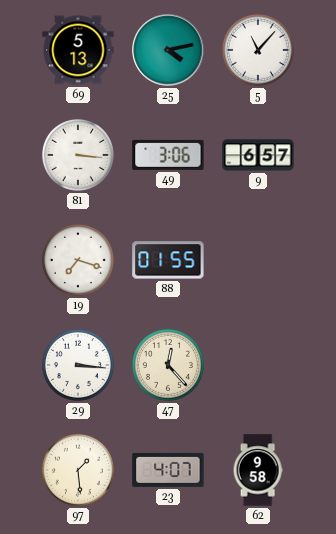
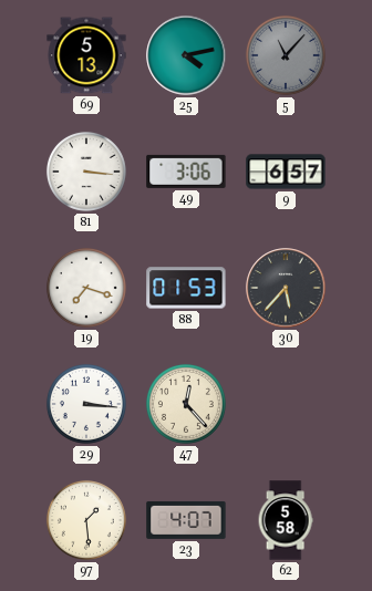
5 dial: white -> grey
88: 01:55 -> 01:53
30: none -> 5:37
62: 9:58 -> 5:58
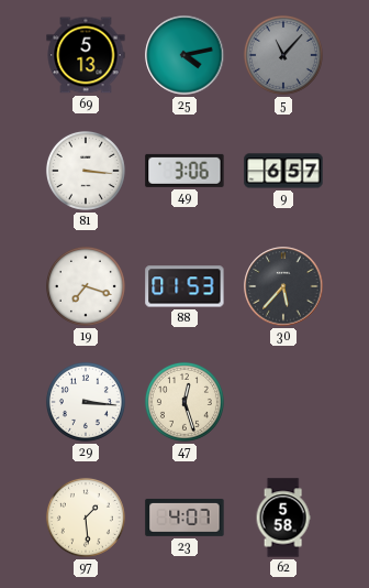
47: 12:23 -> 12:27
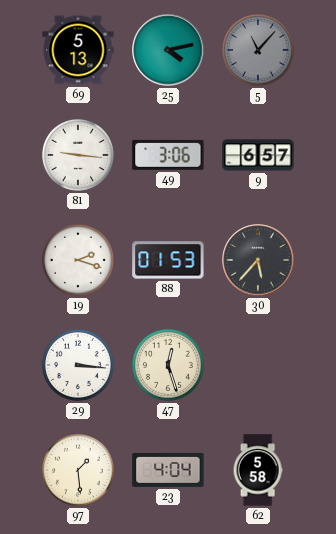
81: 3:16 -> 9:16
19: 7:18 -> 2:18
23: 4:07 -> 4:04
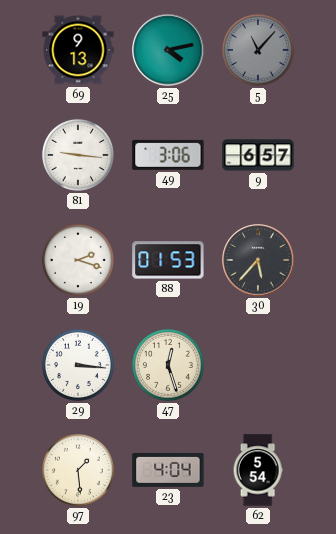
69: 5:13 -> 9:13
62: 5:58 -> 5:54
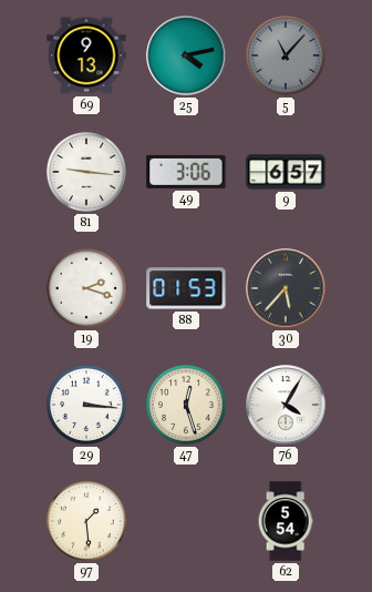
76: none -> 4:05
23: 4:04 -> none
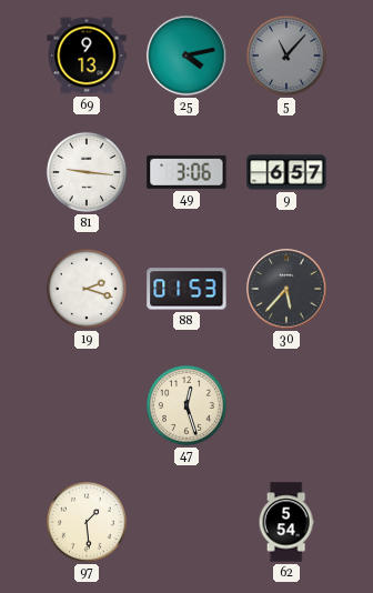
29: 3:16 -> none
76: 4:05 -> none
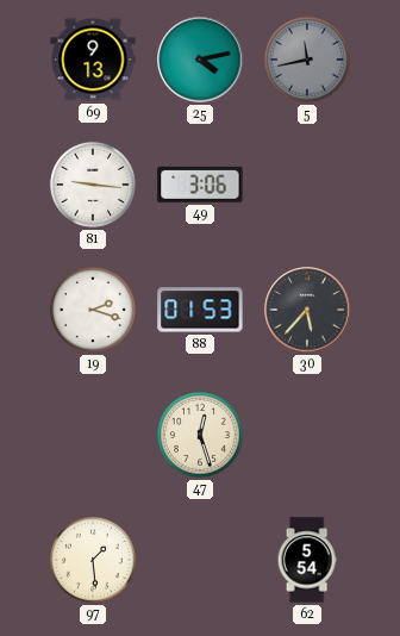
5: 11:07 -> 11:43
9: 6:57 -> none
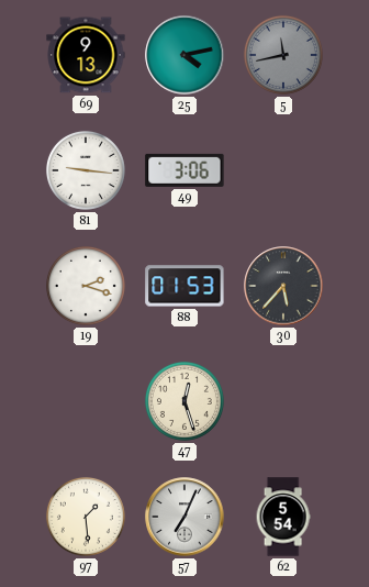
57: none -> 7:04
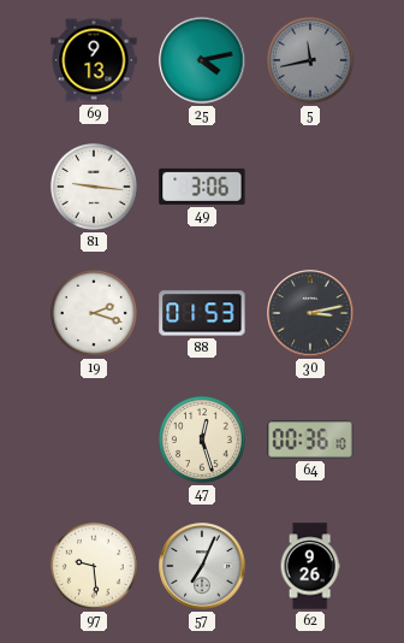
30: 5:37 -> 3:13
64: none -> 00:36
97: 1:29 -> 9:29
62: 5:54 -> 9:26
